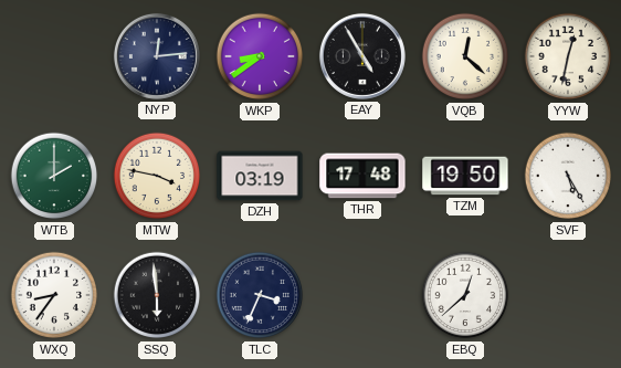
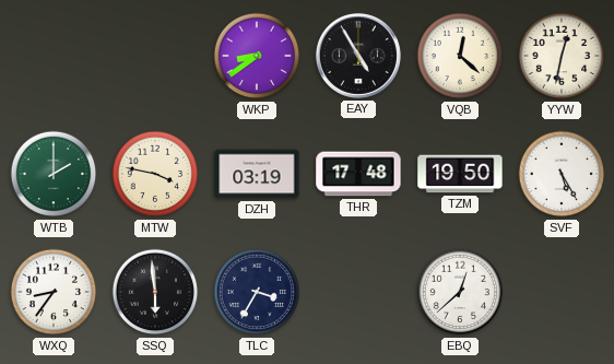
NYP: 12:14 -> none
TLC: 3:34 -> 3:35
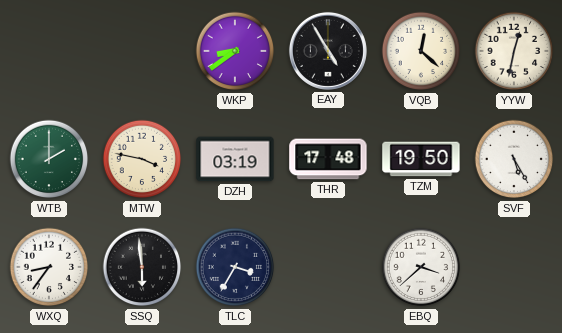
EBQ: 12:38 -> 3:38
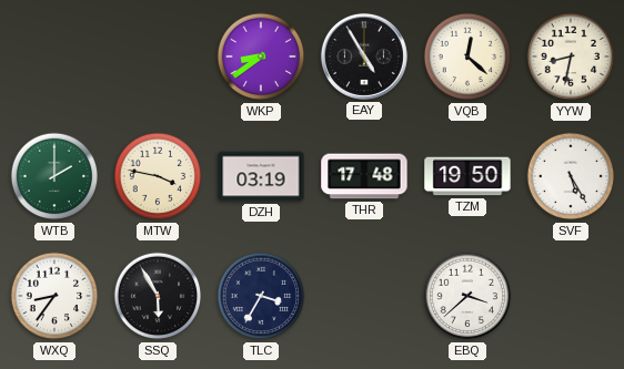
YYW: 12:32 -> 8:32
SSQ: 5:59 -> 5:55
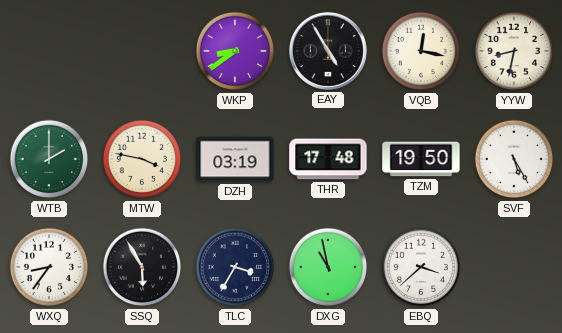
VQB: 12:22 -> 12:17
DXG: none -> 10:58
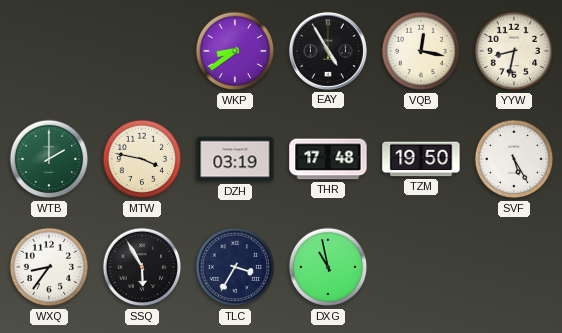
EBQ: 3:38 -> none
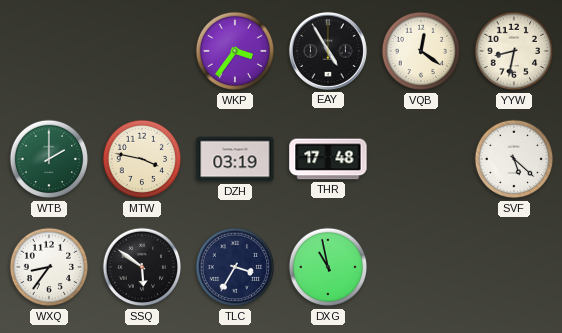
WKP: 8:39 -> 3:36
VQB: 12:17 -> 12:21
TZM: 19:50 -> none
SVF: 5:25 -> 5:22
SSQ: 5:55 -> 5:51
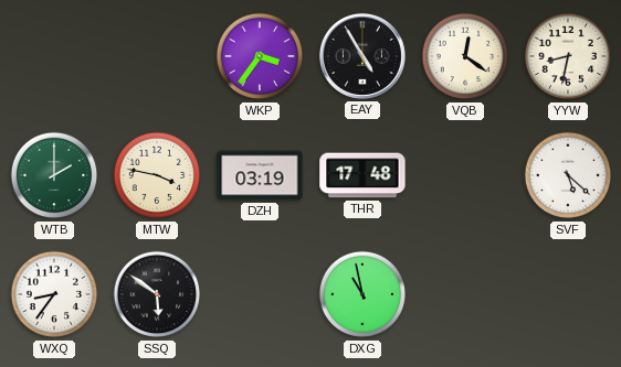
TLC: 3:35 -> none
